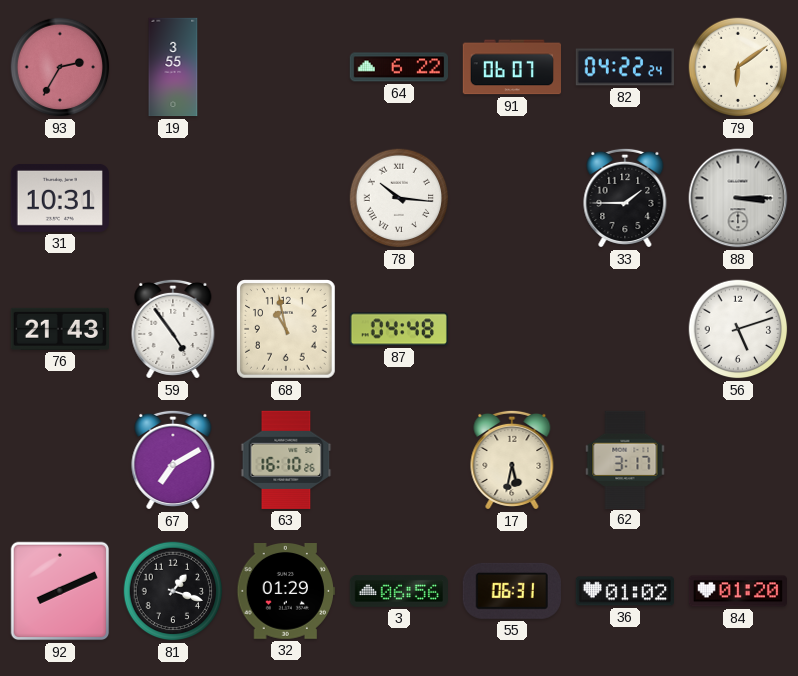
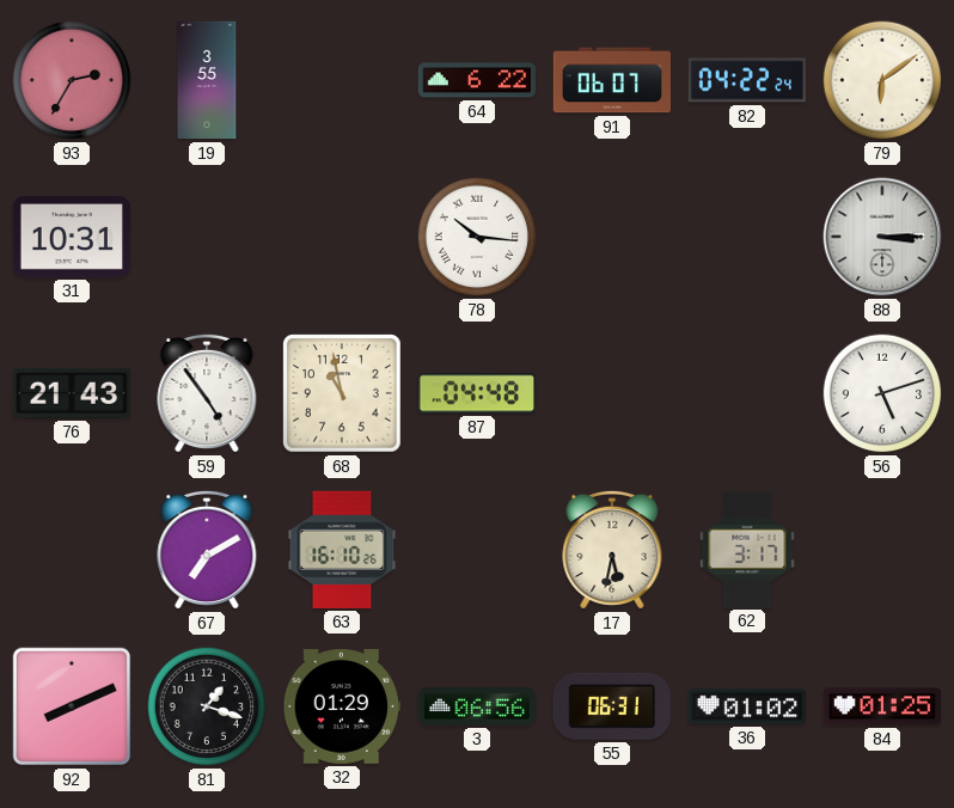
33: 1:45 -> none
84: 01:20 -> 01:25
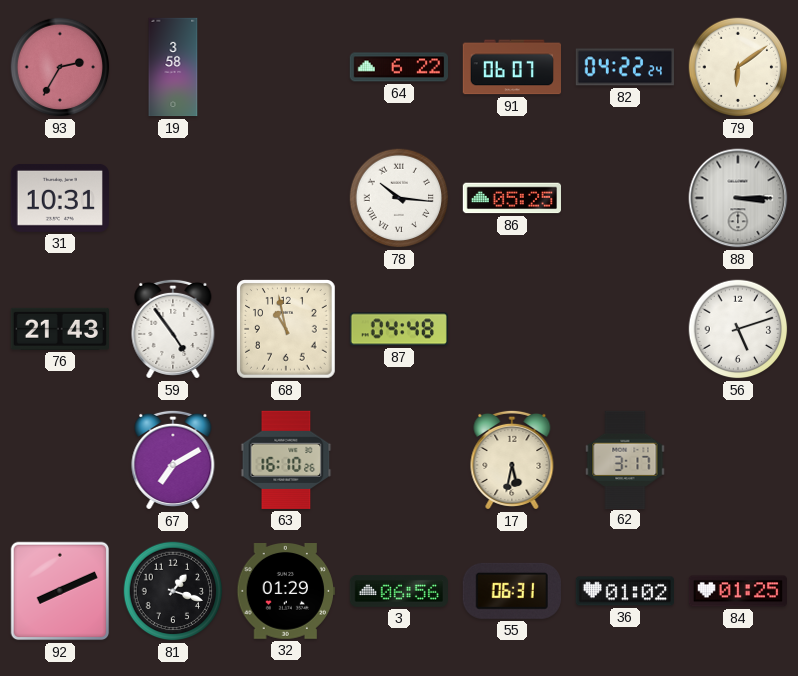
19: 3:55 -> 3:58
86: none -> 05:25
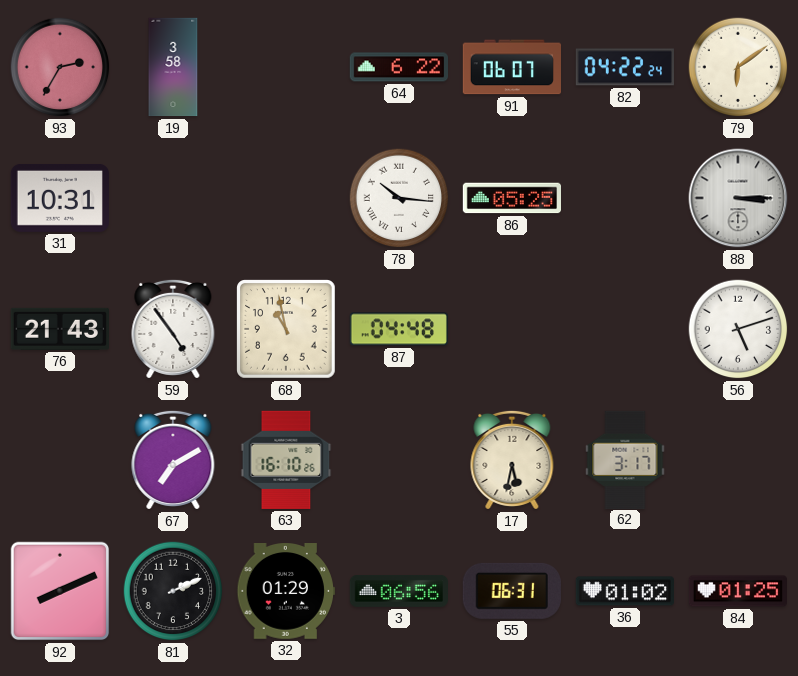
81: 1:18 -> 2:11
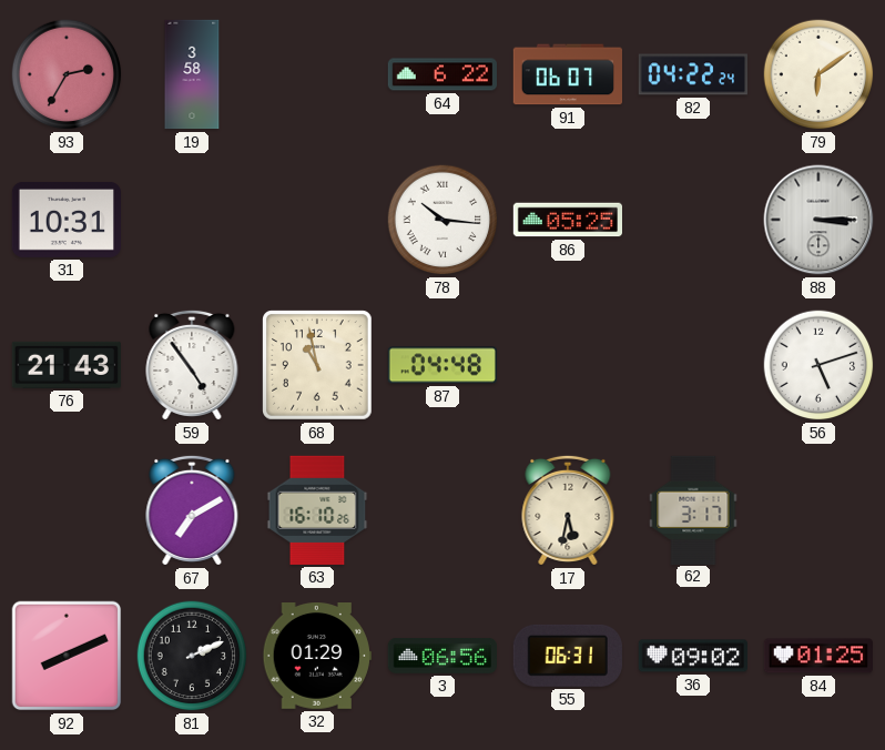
36: 01:02 -> 09:02
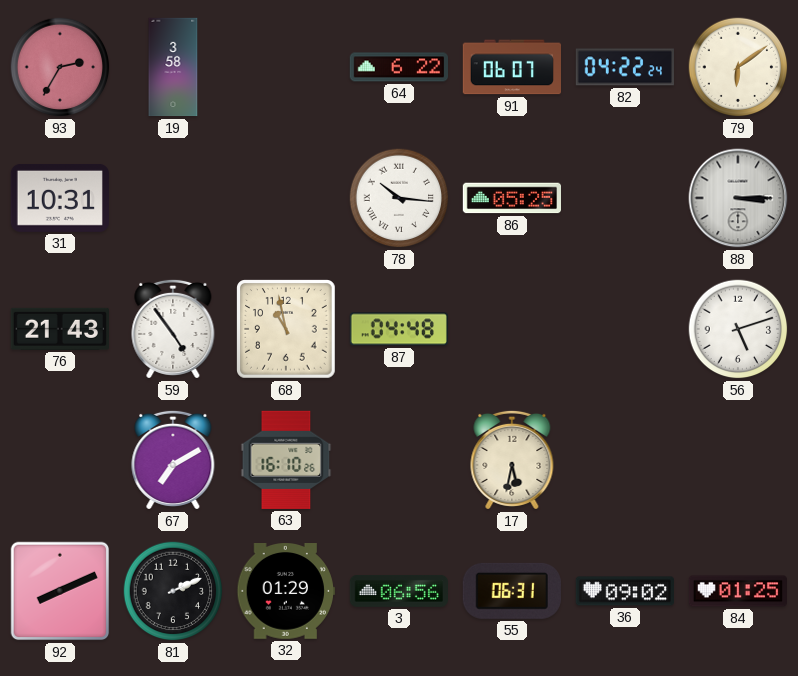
62: 3:17 -> none
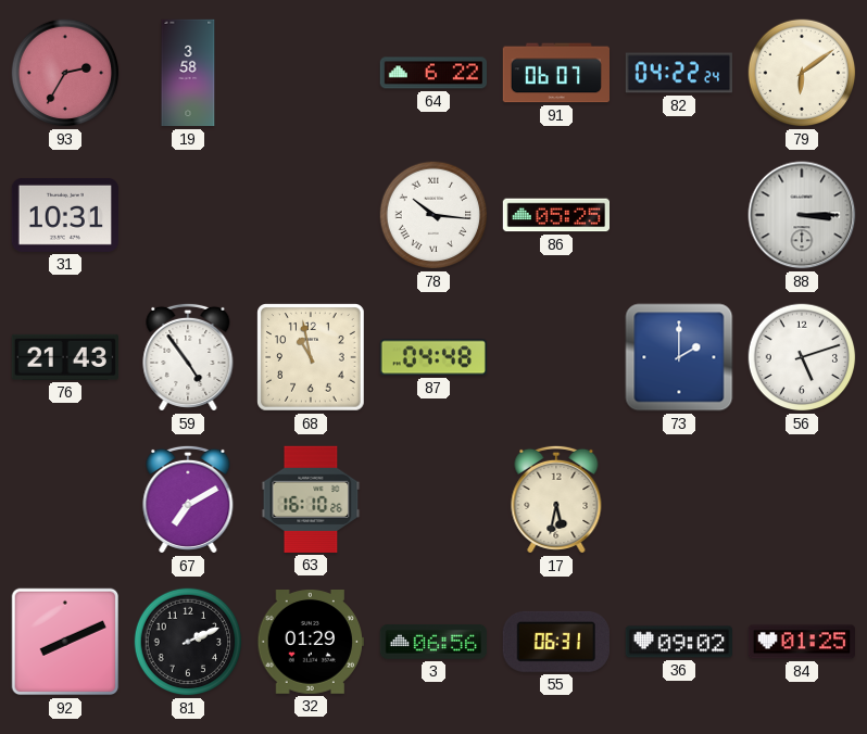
73: none -> 2:00
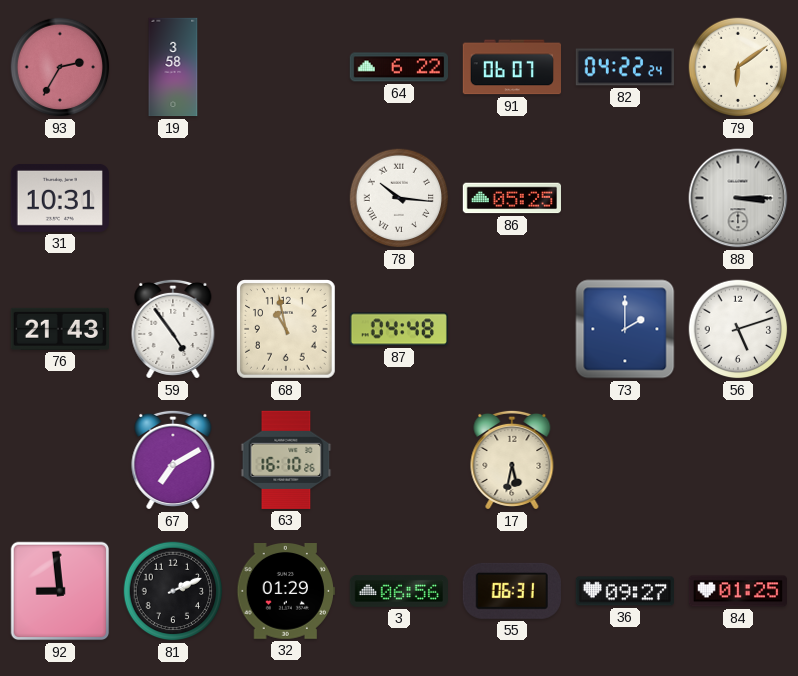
92: 8:11 -> 8:59
36: 09:02 -> 09:27
